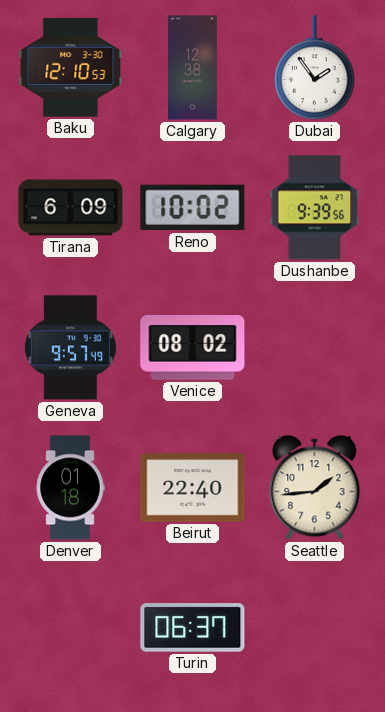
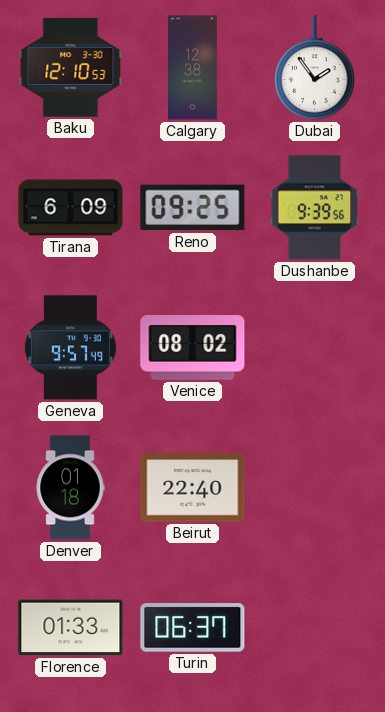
Reno: 10:02 -> 09:25
Seattle: 1:44 -> none
Florence: none -> 01:33
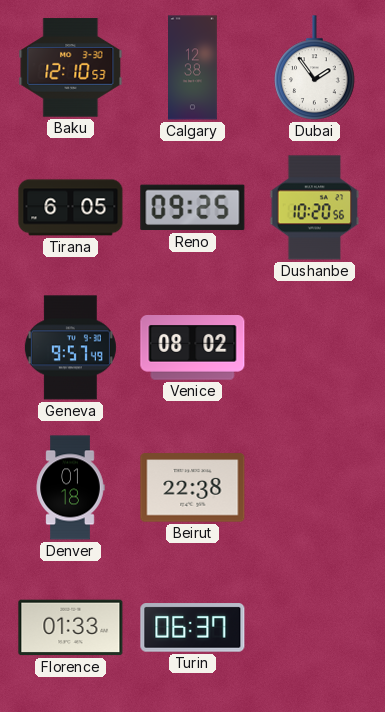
Tirana: 6:09 -> 6:05
Dushanbe: 9:39 -> 10:20
Beirut: 22:40 -> 22:38
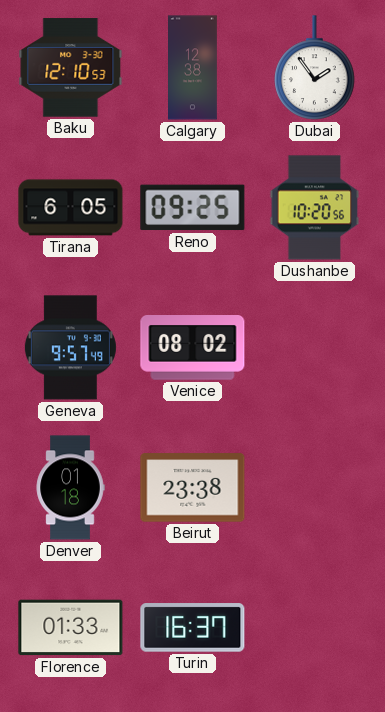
Beirut: 22:38 -> 23:38
Turin: 06:37 -> 16:37
